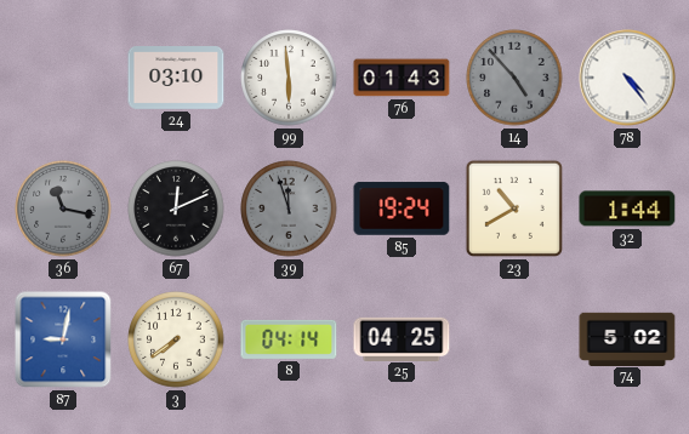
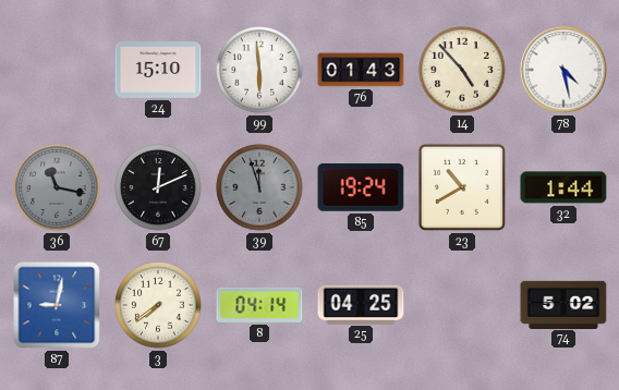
24: 03:10 -> 15:10
14 dial: grey -> cream
78: 4:24 -> 4:28
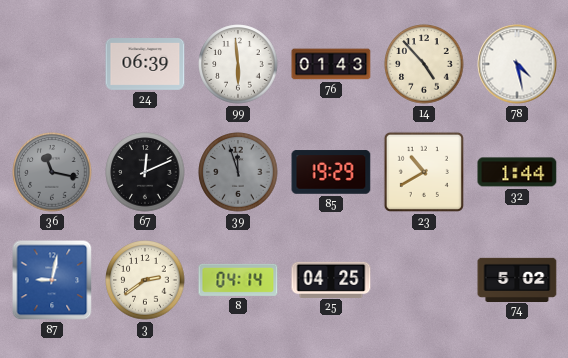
24: 15:10 -> 06:39
85: 19:24 -> 19:29
3: 7:39 -> 2:39
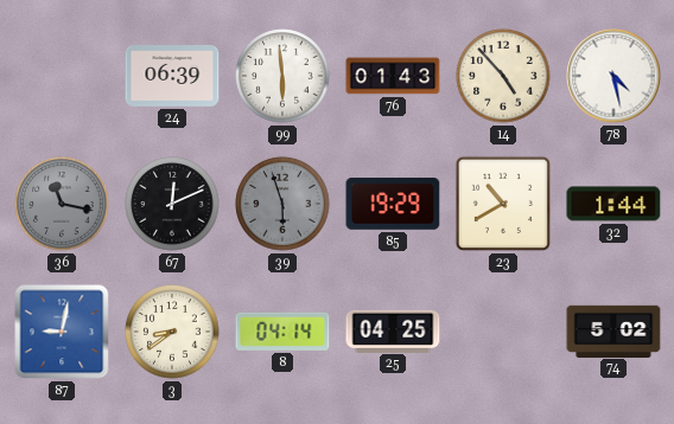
39: 11:57 -> 5:57
3: 2:39 -> 8:39
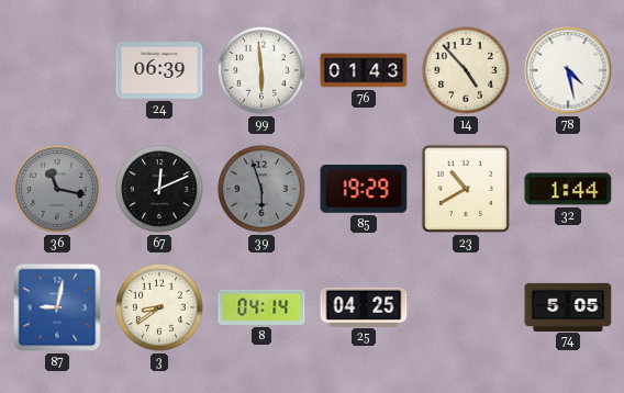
74: 5:02 -> 5:05
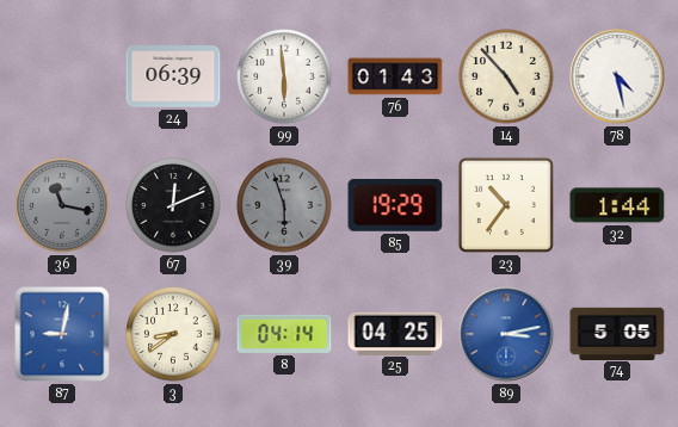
23: 10:40 -> 10:36
89: none -> 3:13
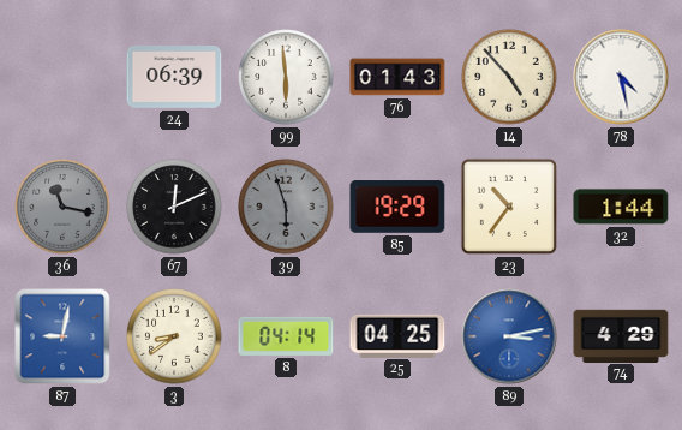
74: 5:05 -> 4:29
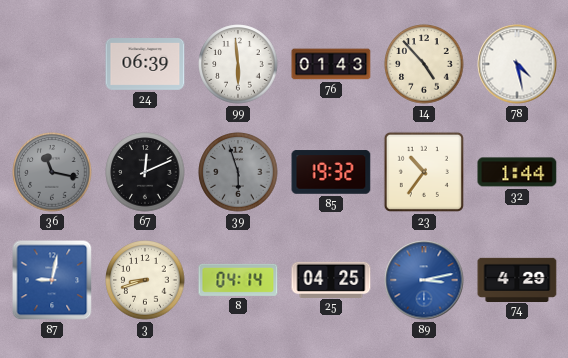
85: 19:29 -> 19:32
3: 8:39 -> 8:42
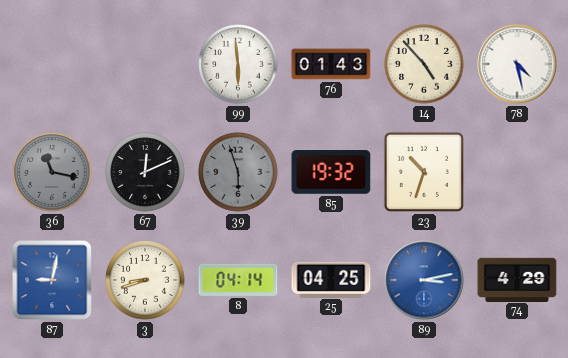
24: 06:39 -> none
23: 10:36 -> 10:33
32: 1:44 -> none
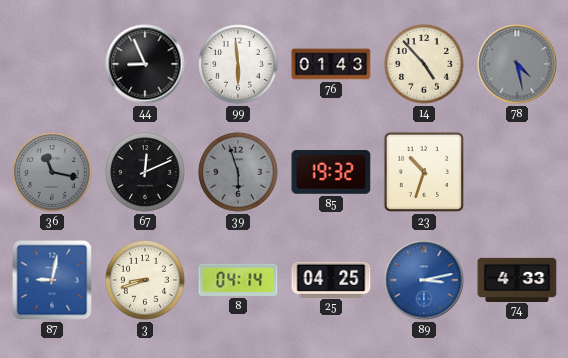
44: none -> 8:56
78 dial: white -> grey
74: 4:29 -> 4:33
